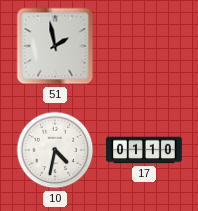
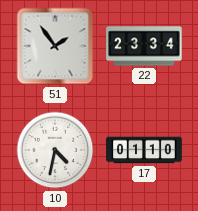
51: 1:58 -> 1:54
22: none -> 23:34
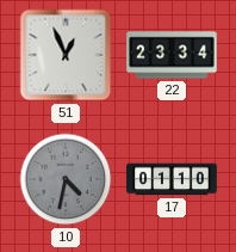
51: 1:54 -> 12:56
10 dial: white -> grey
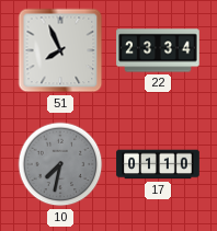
51: 12:56 -> 7:56
10: 4:32 -> 7:32
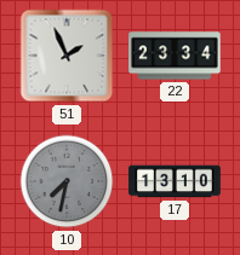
51: 7:56 -> 1:56
17: 01:10 -> 13:10
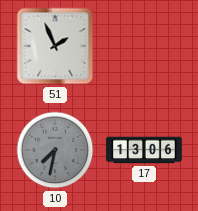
22: 23:34 -> none
17: 13:10 -> 13:06
